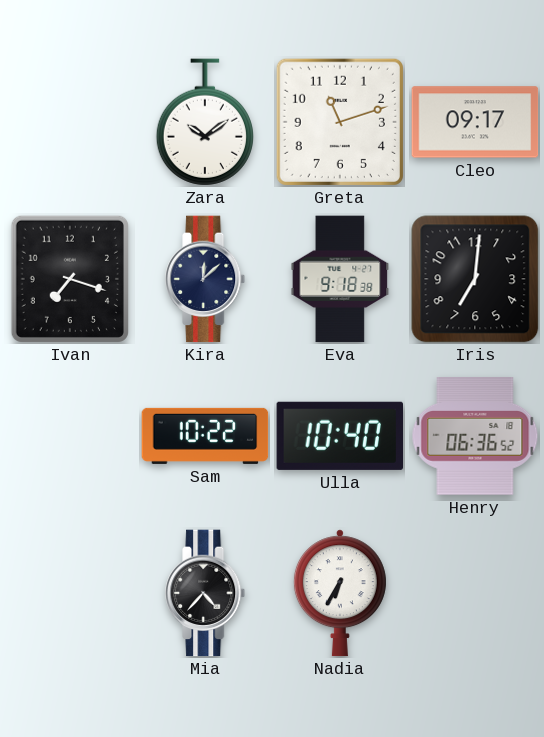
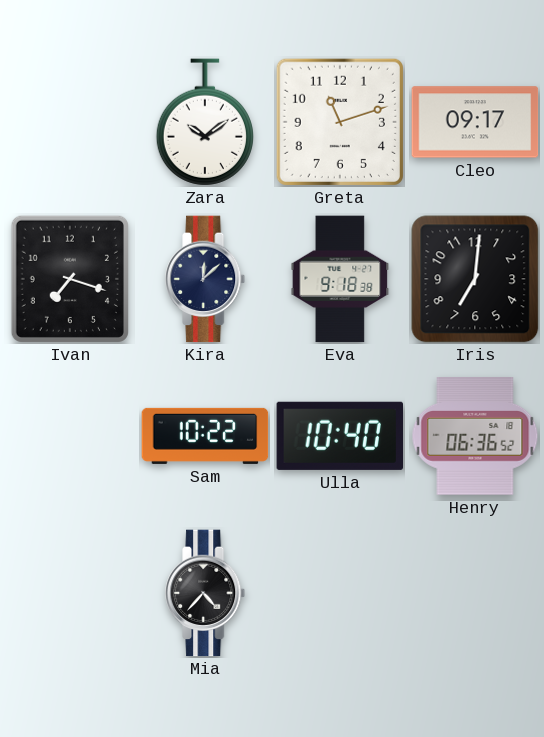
Nadia: 6:35 -> none
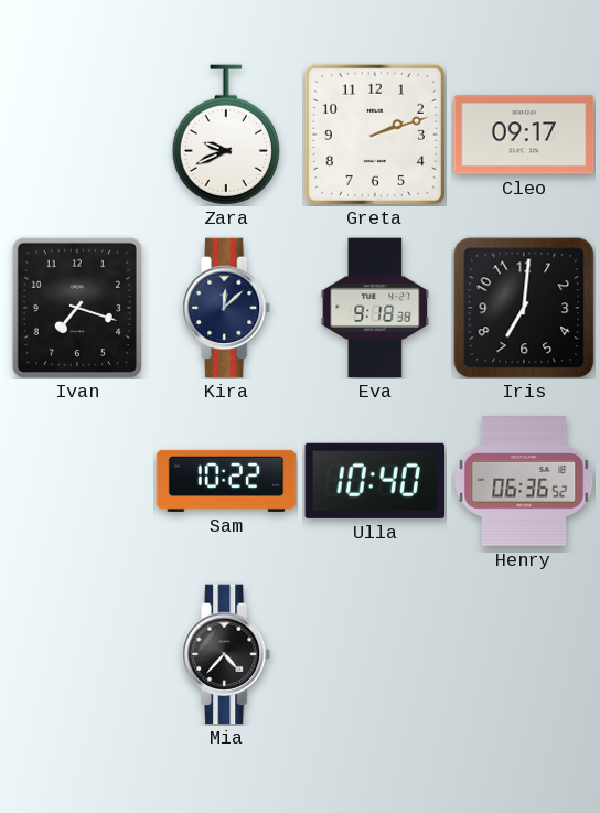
Zara: 10:09 -> 9:41
Greta: 11:12 -> 2:12
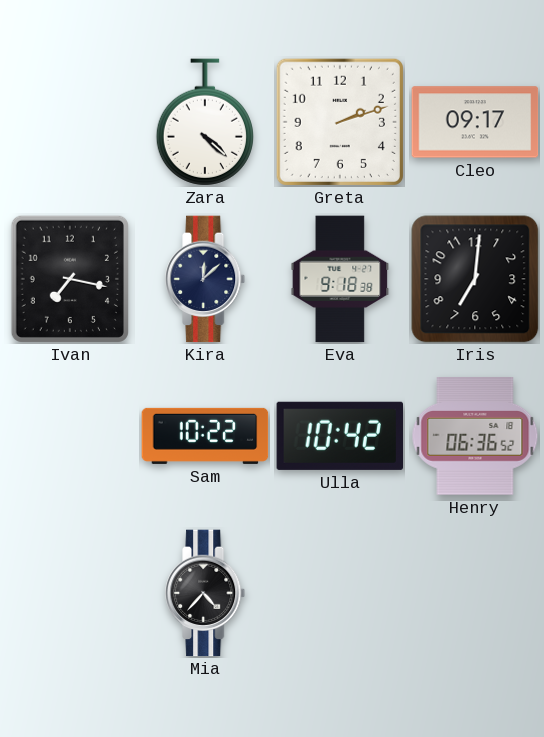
Zara: 9:41 -> 4:22
Ivan: 7:18 -> 7:17
Ulla: 10:40 -> 10:42
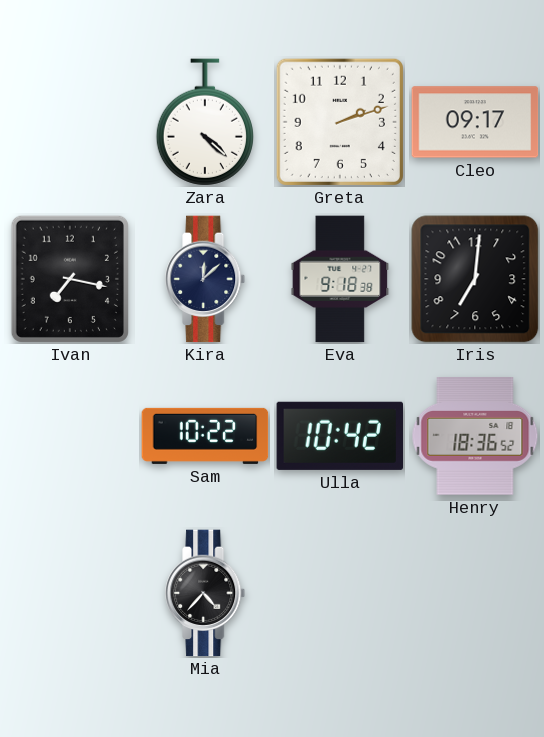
Henry: 06:36 -> 18:36
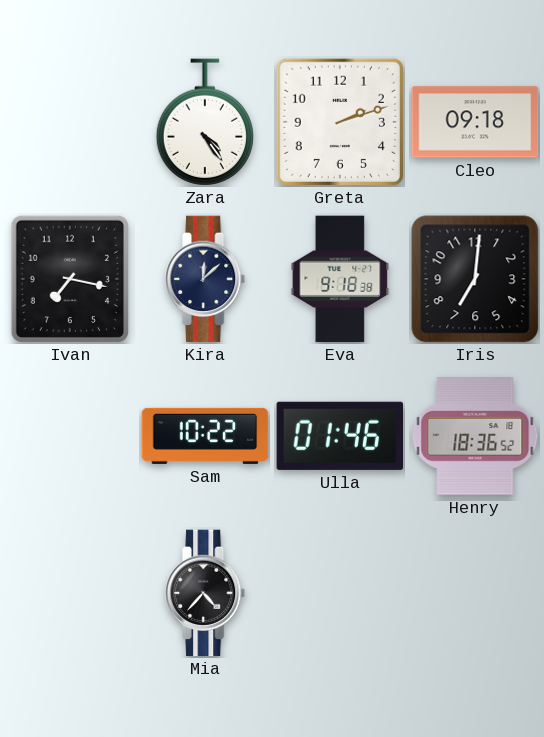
Zara: 4:22 -> 4:24
Cleo: 09:17 -> 09:18
Ulla: 10:42 -> 01:46
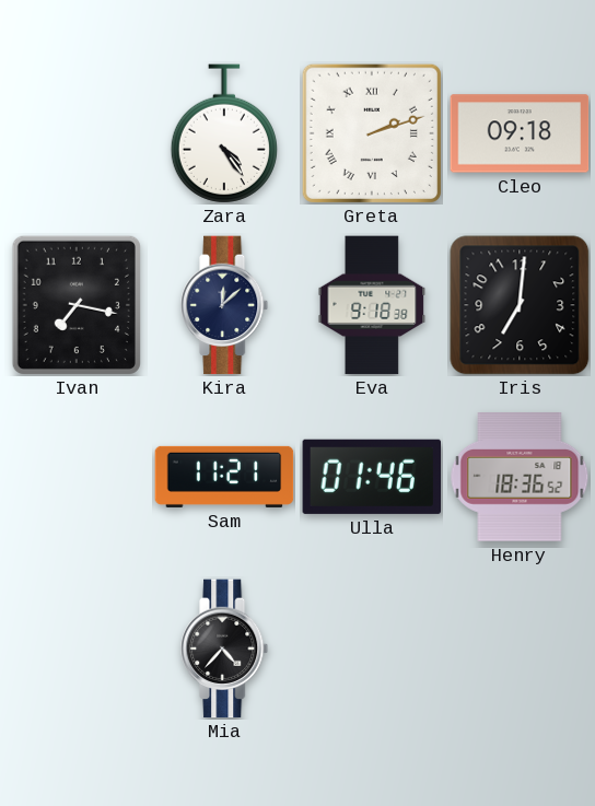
Greta numerals: Arabic -> Roman
Sam: 10:22 -> 11:21
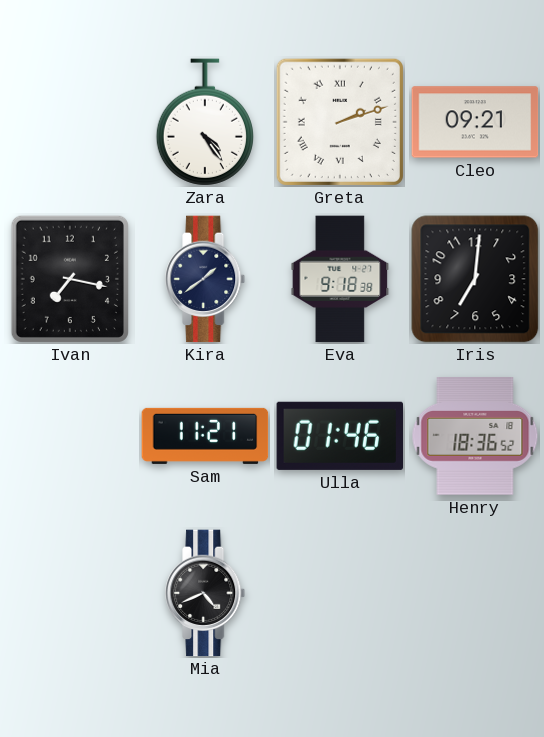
Cleo: 09:18 -> 09:21
Kira: 12:08 -> 1:39
Mia: 4:37 -> 4:41
